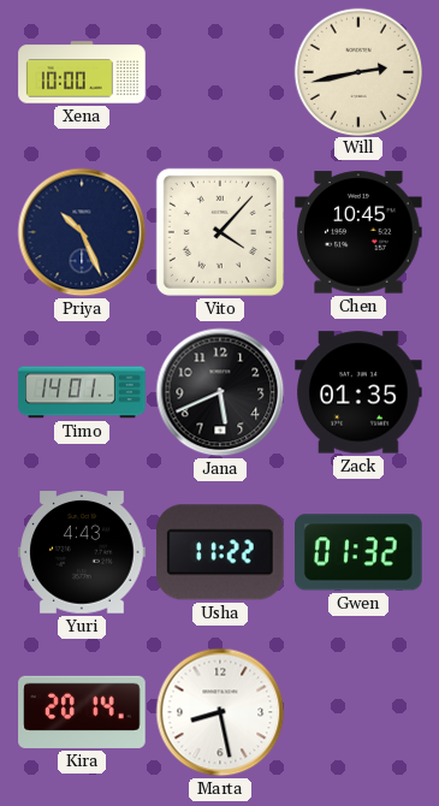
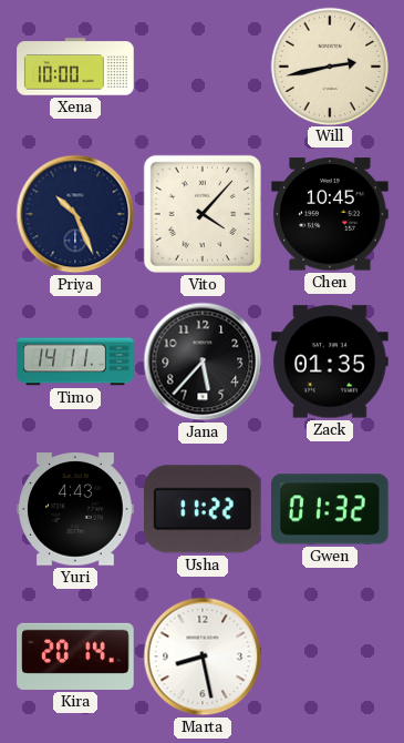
Timo: 14:01 -> 14:11
Jana: 5:41 -> 5:37
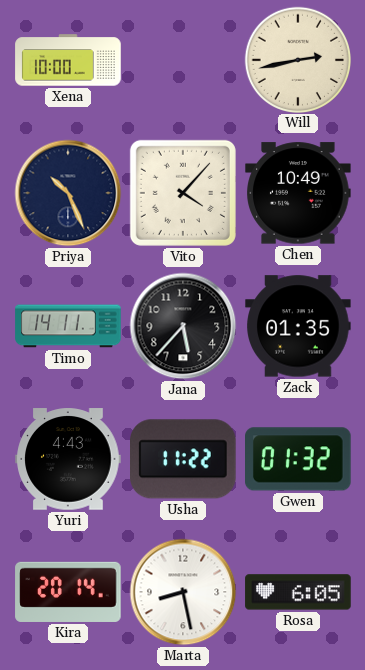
Chen: 10:45 -> 10:49
Rosa: none -> 6:05
